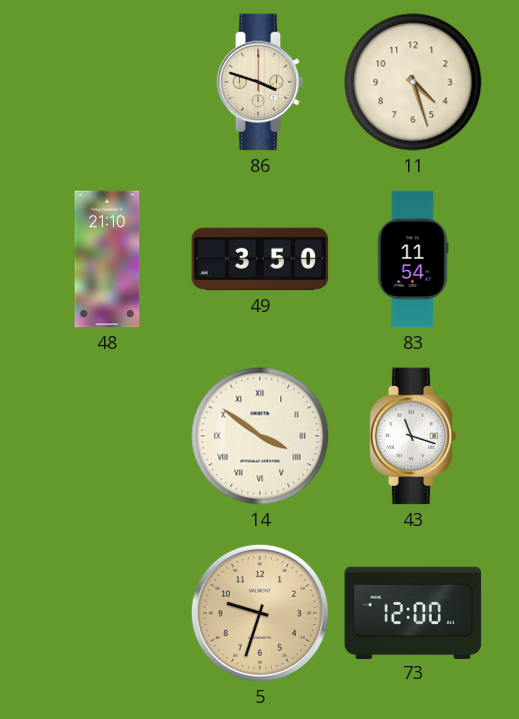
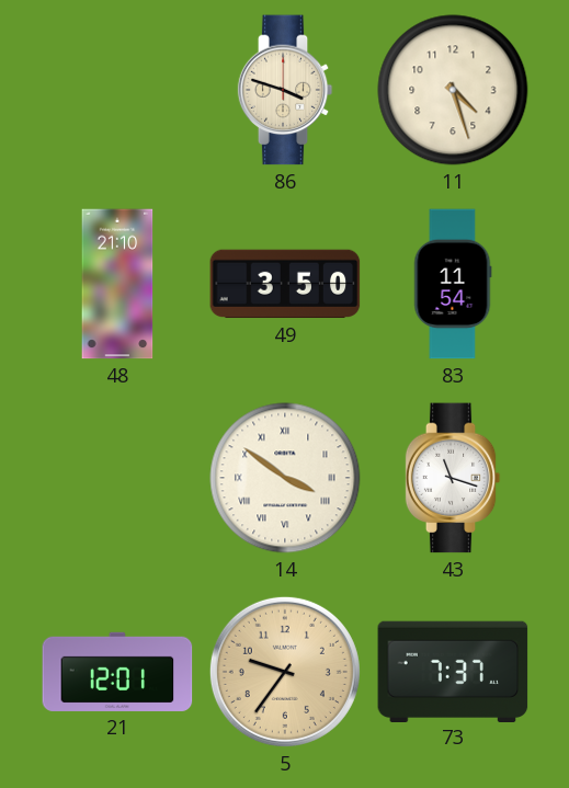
21: none -> 12:01
5: 9:33 -> 9:36
73: 12:00 -> 7:37
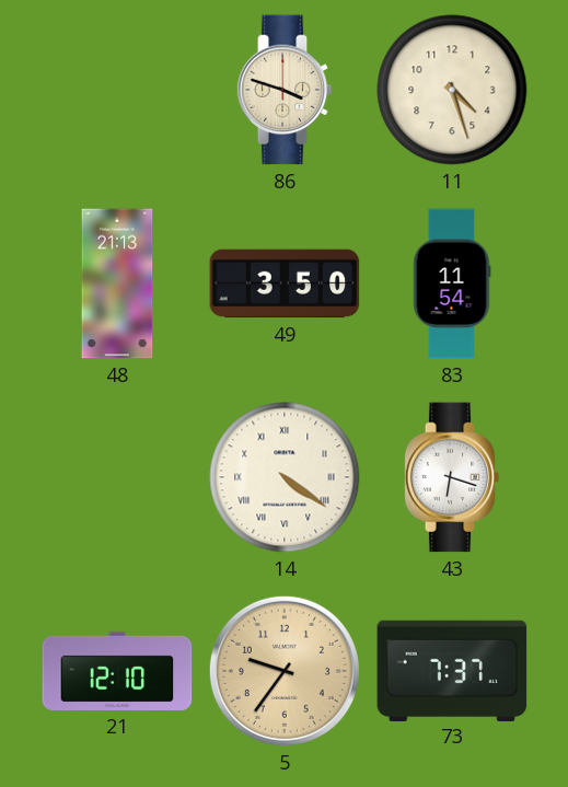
48: 21:10 -> 21:13
14: 3:51 -> 4:21
43: 11:18 -> 6:18
21: 12:01 -> 12:10
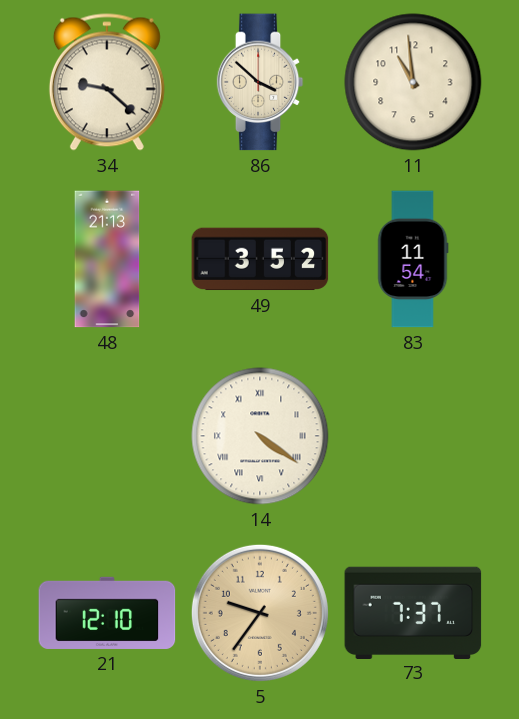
34: none -> 9:22
86: 3:48 -> 3:52
11: 4:27 -> 10:59
49: 3:50 -> 3:52
43: 6:18 -> none
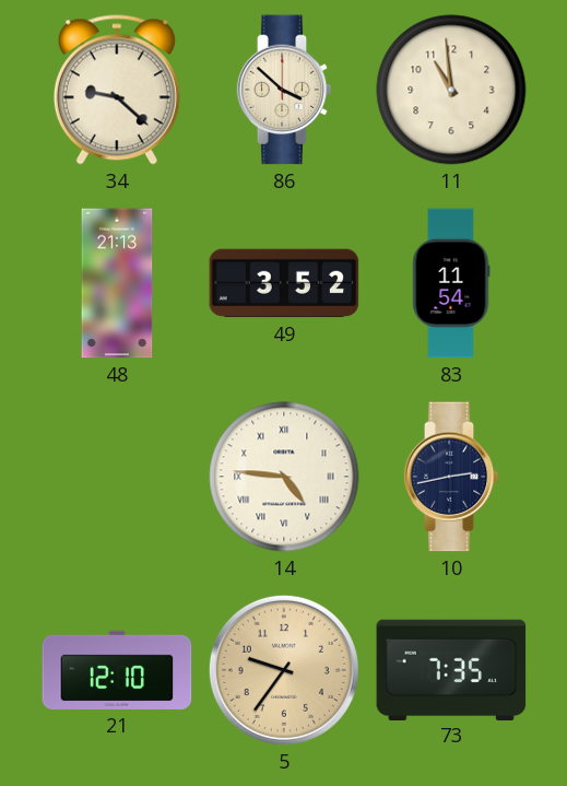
14: 4:21 -> 4:46
10: none -> 2:43
73: 7:37 -> 7:35
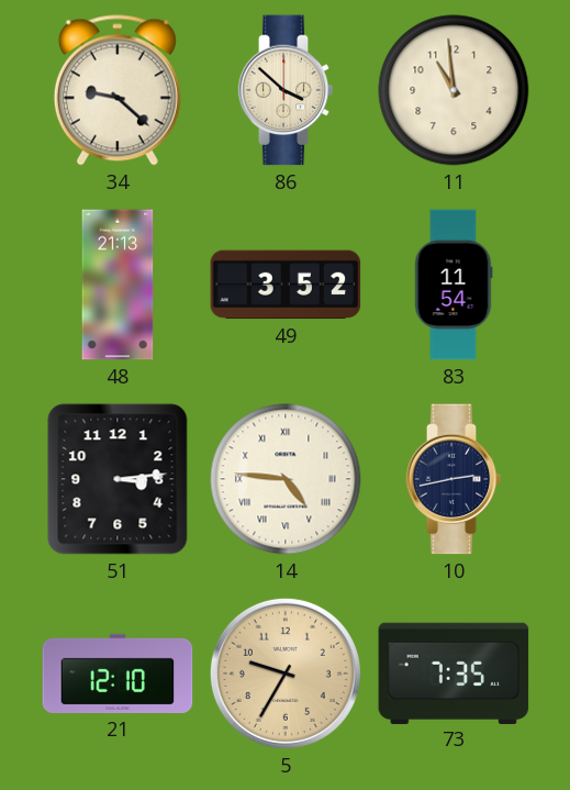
51: none -> 3:14
5: 9:36 -> 9:35
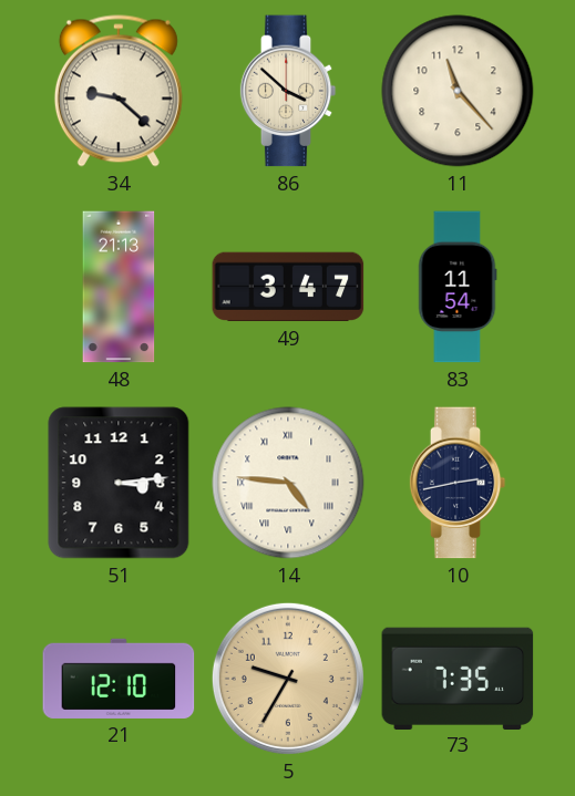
11: 10:59 -> 11:23
49: 3:52 -> 3:47
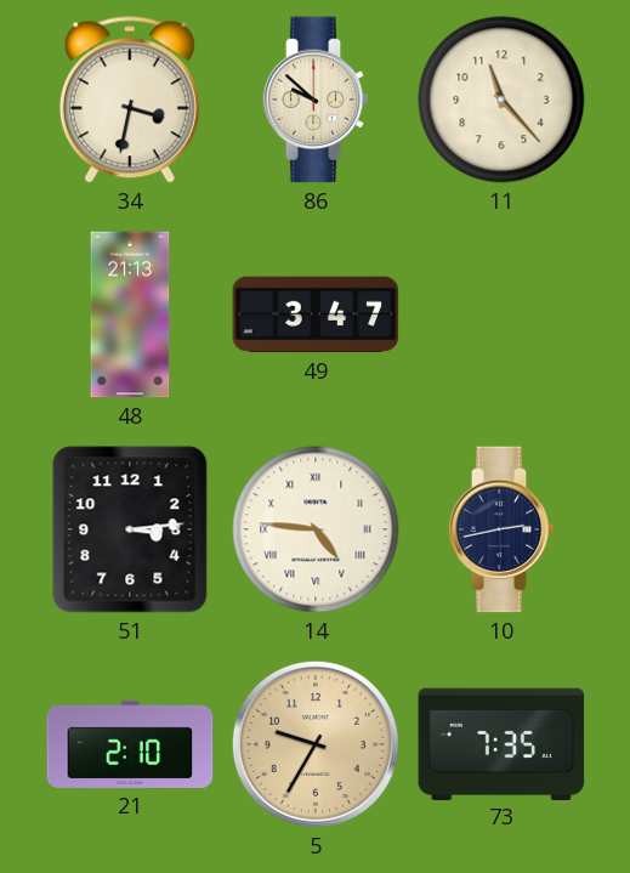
34: 9:22 -> 3:32
86: 3:52 -> 9:52
83: 11:54 -> none
21: 12:10 -> 2:10
